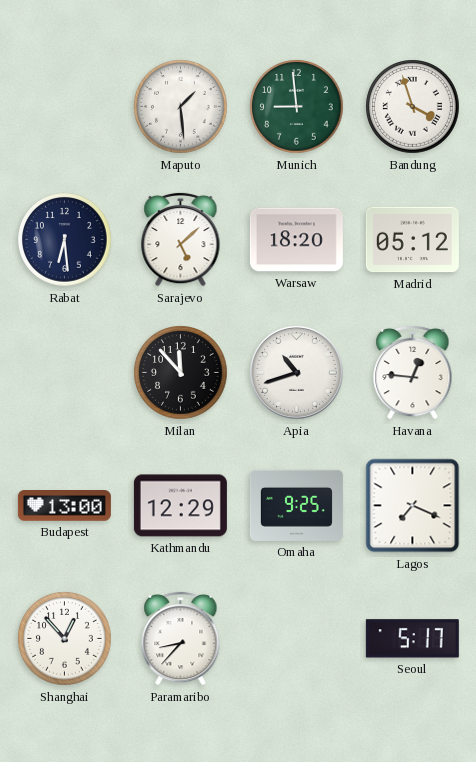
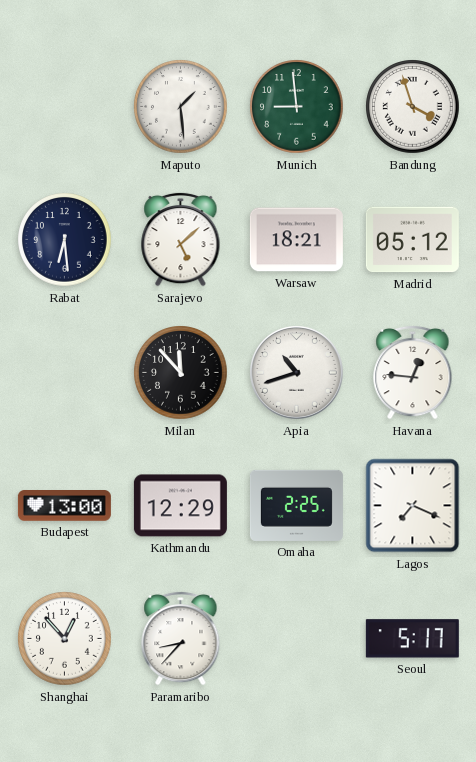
Warsaw: 18:20 -> 18:21
Omaha: 9:25 -> 2:25
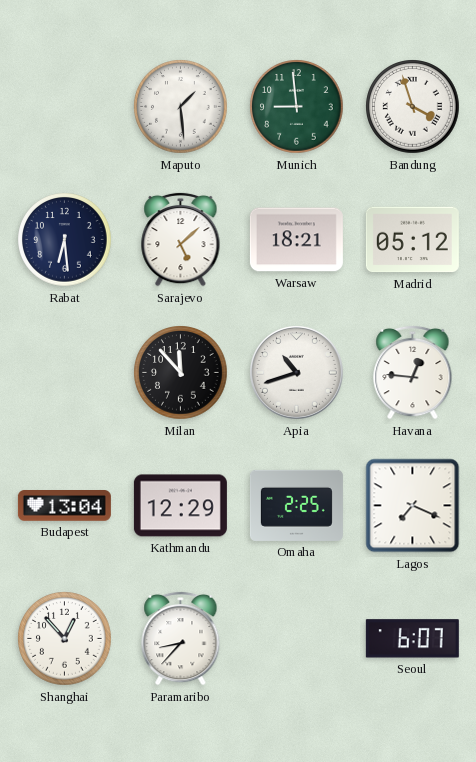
Budapest: 13:00 -> 13:04
Seoul: 5:17 -> 6:07
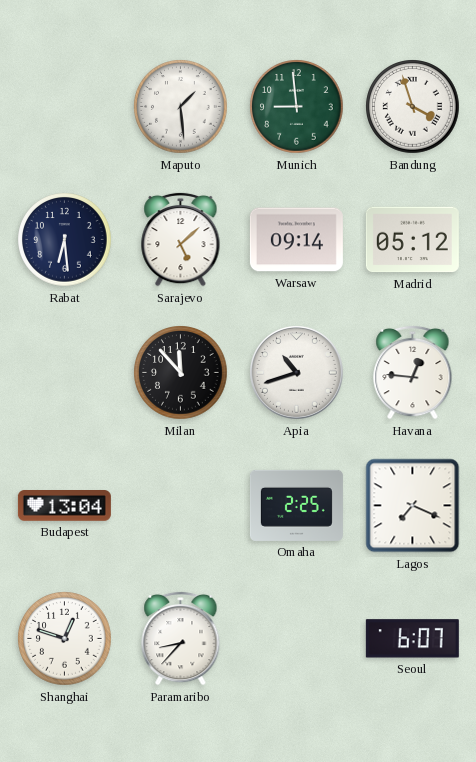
Warsaw: 18:21 -> 09:14
Kathmandu: 12:29 -> none
Shanghai: 12:53 -> 12:48
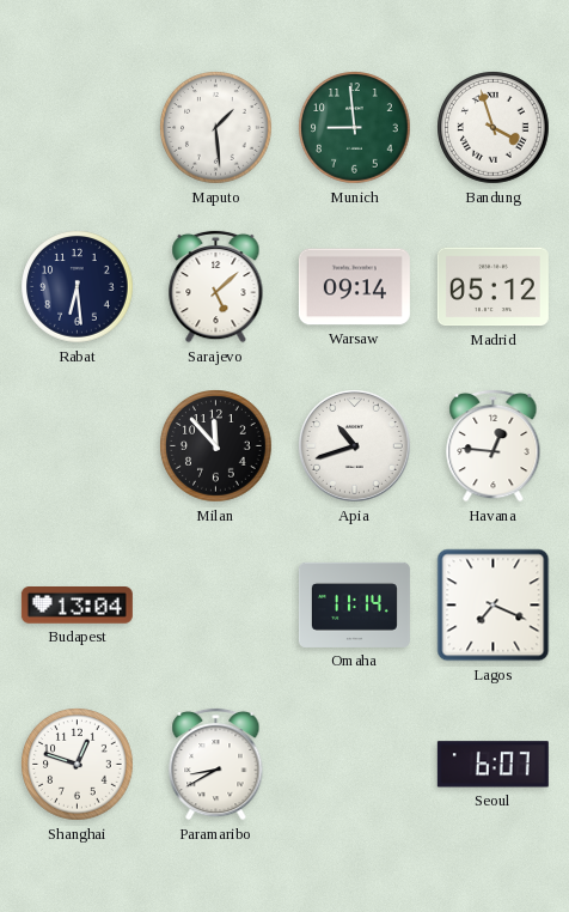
Omaha: 2:25 -> 11:14
Paramaribo: 8:37 -> 8:40
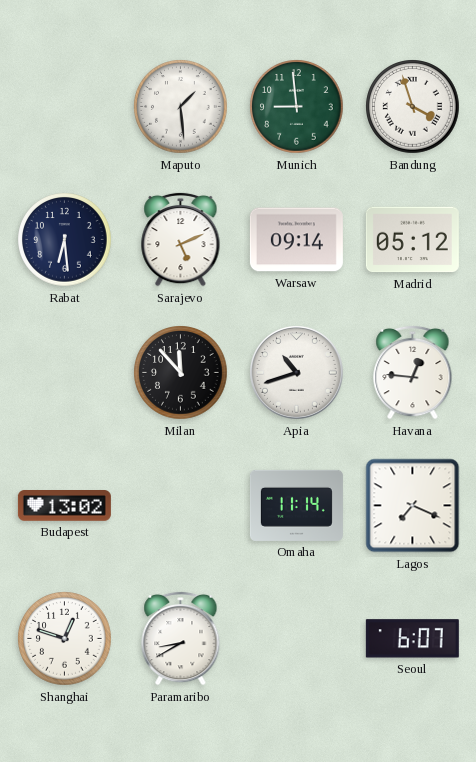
Sarajevo: 5:08 -> 5:11
Budapest: 13:04 -> 13:02
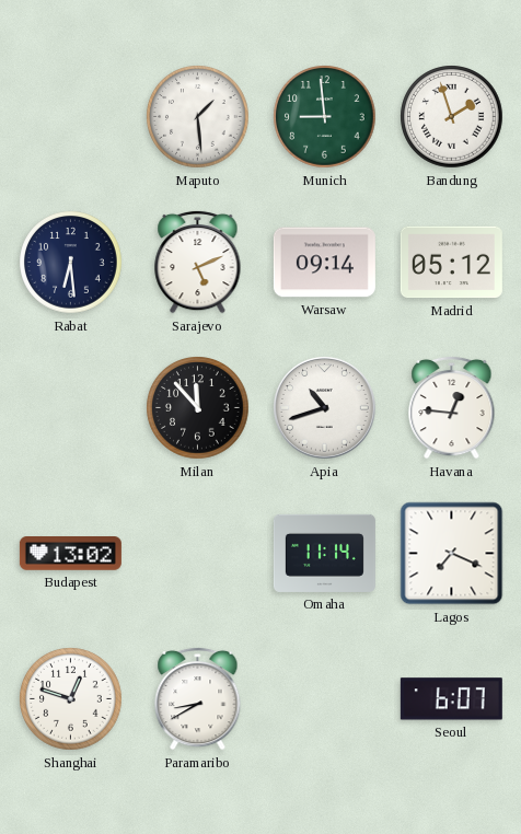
Bandung: 3:57 -> 1:57
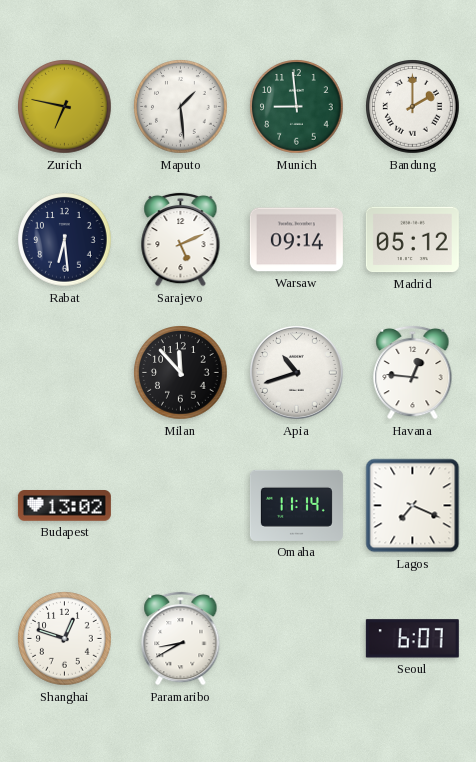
Zurich: none -> 6:47
Bandung: 1:57 -> 2:00
